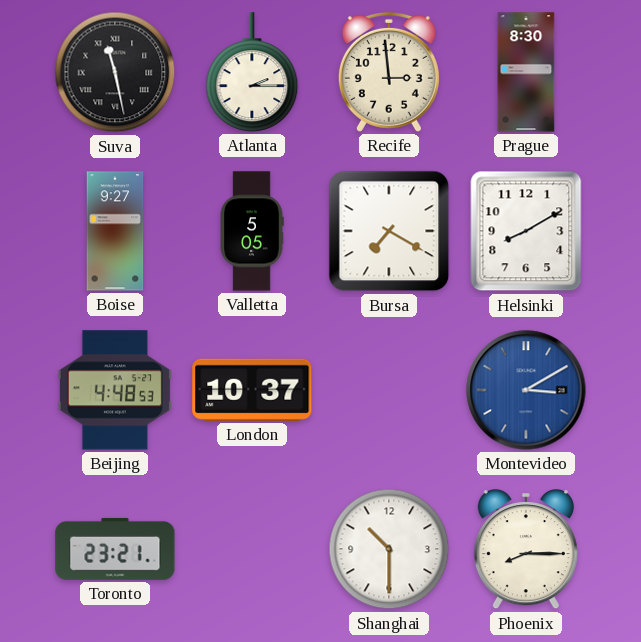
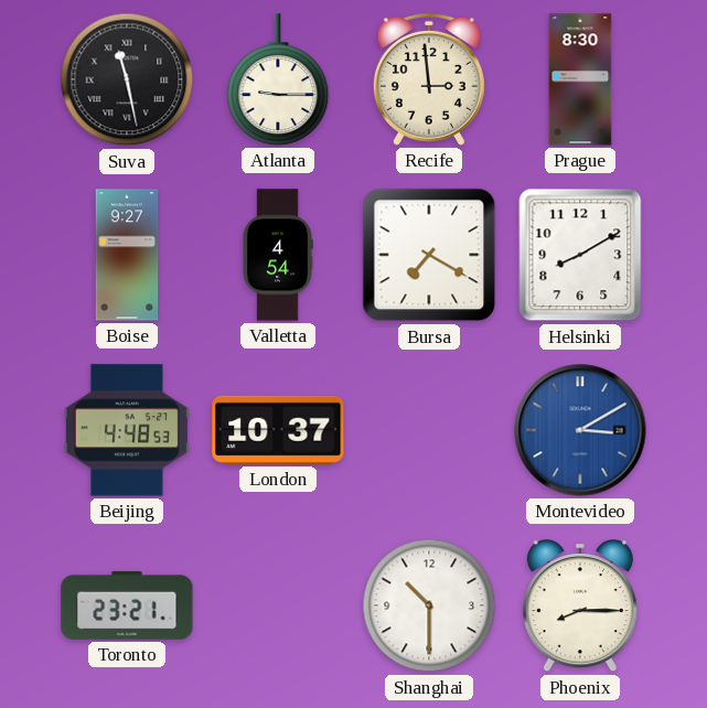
Atlanta: 2:15 -> 9:15
Valletta: 5:05 -> 4:54
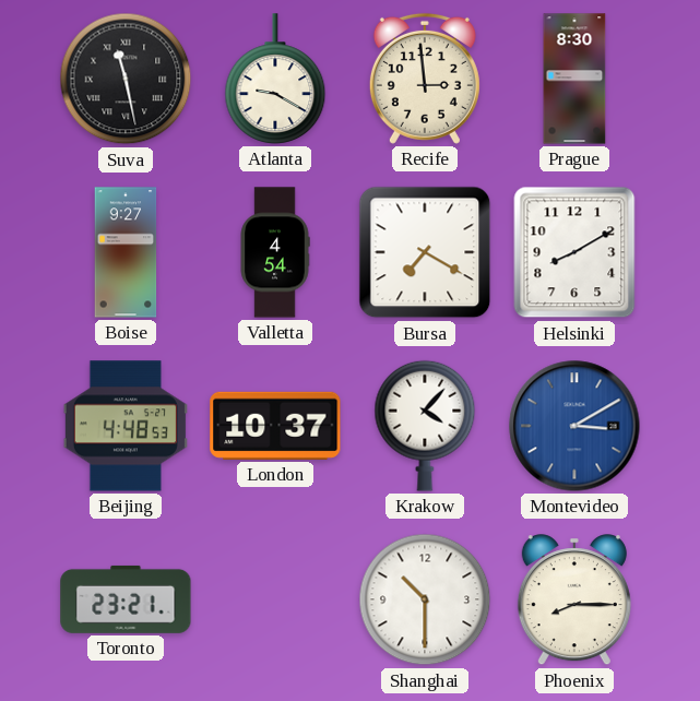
Atlanta: 9:15 -> 9:20
Krakow: none -> 4:07
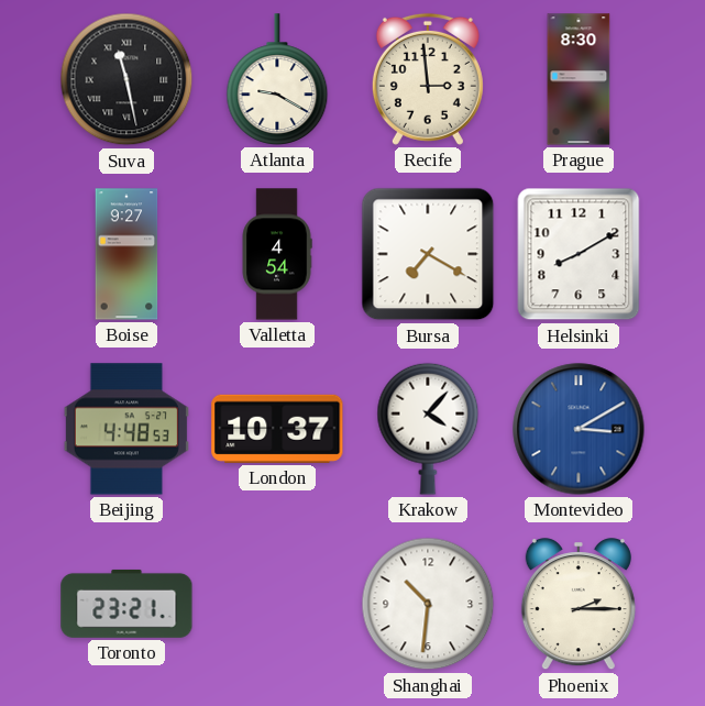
Shanghai: 10:30 -> 10:31
Phoenix: 8:15 -> 2:15
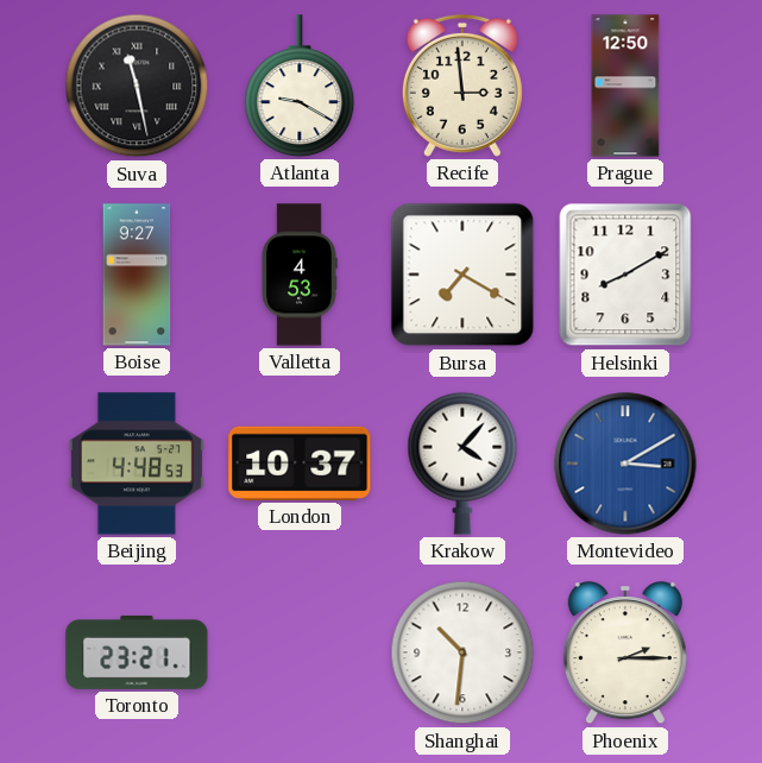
Prague: 8:30 -> 12:50
Valletta: 4:54 -> 4:53
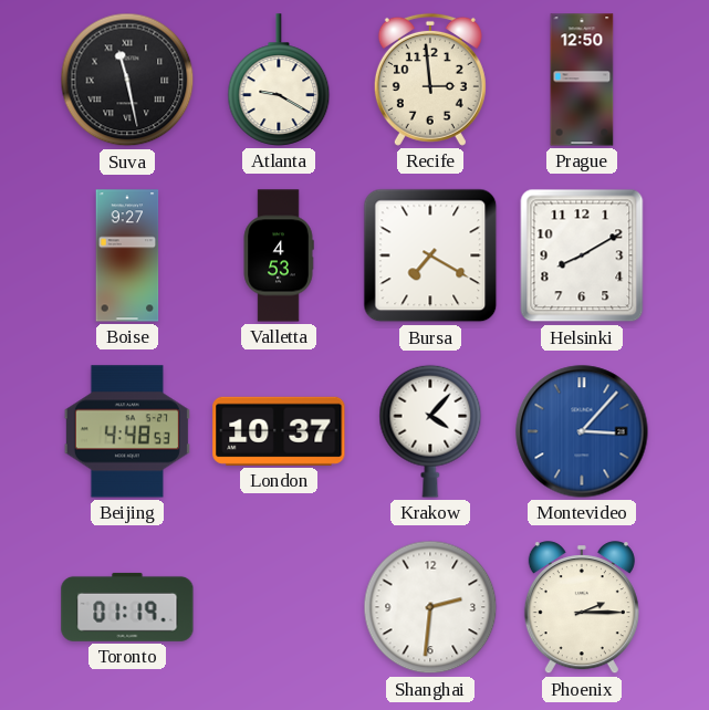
Montevideo: 3:10 -> 3:07
Toronto: 23:21 -> 01:19
Shanghai: 10:31 -> 2:31
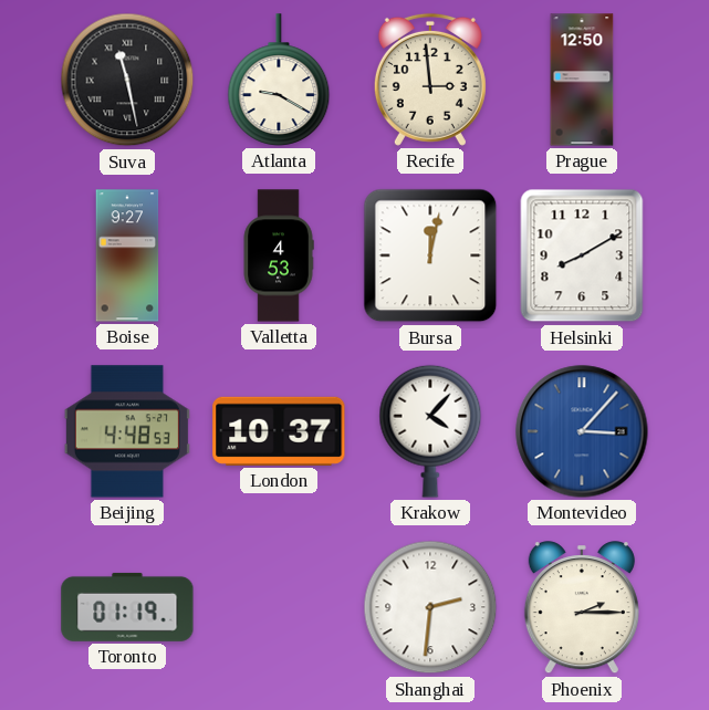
Bursa: 7:20 -> 12:02
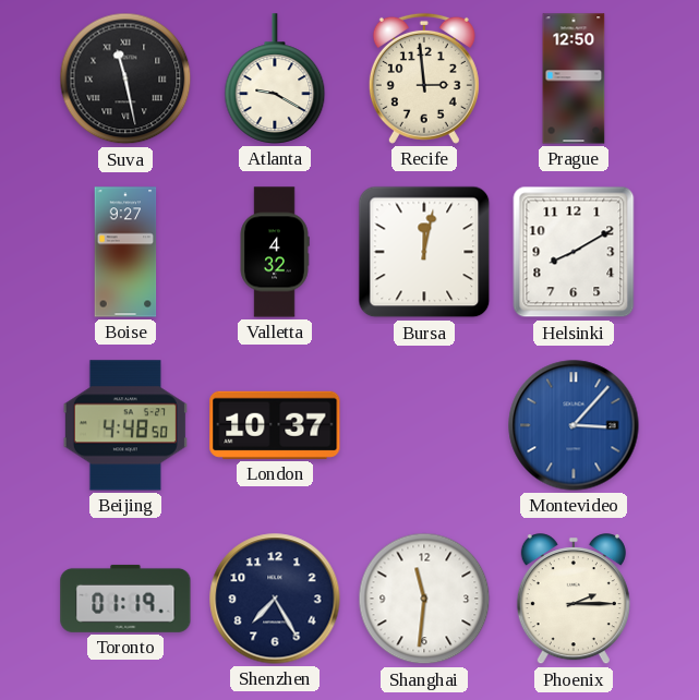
Valletta: 4:53 -> 4:32
Beijing: 4:48:53 -> 4:48:50
Krakow: 4:07 -> none
Shenzhen: none -> 7:25
Shanghai: 2:31 -> 11:31
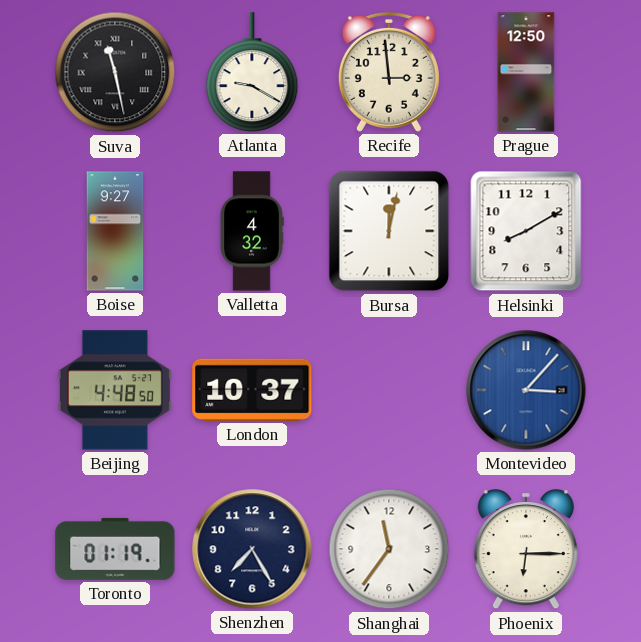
Shanghai: 11:31 -> 11:36
Phoenix: 2:15 -> 6:15
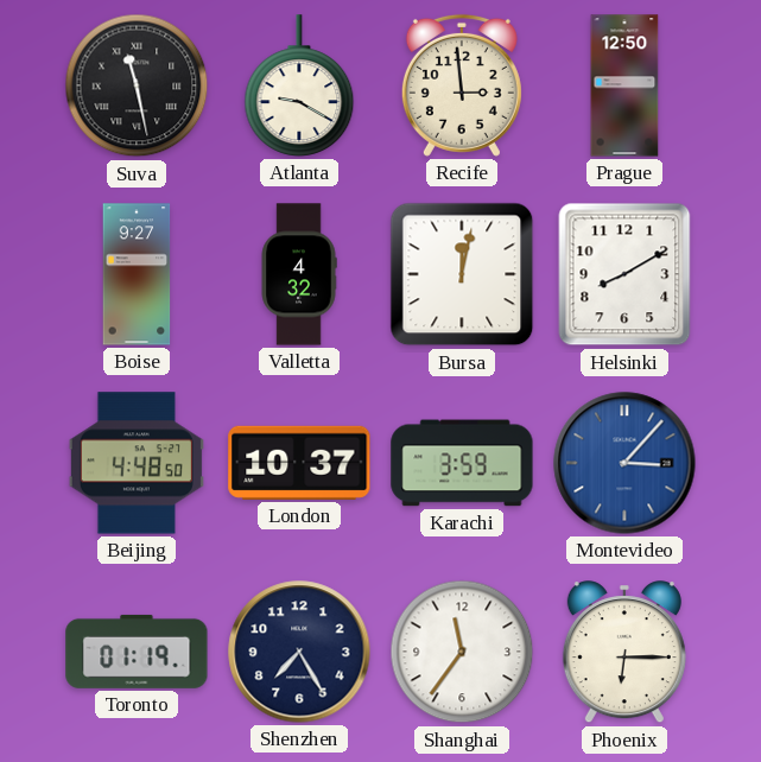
Karachi: none -> 3:59
